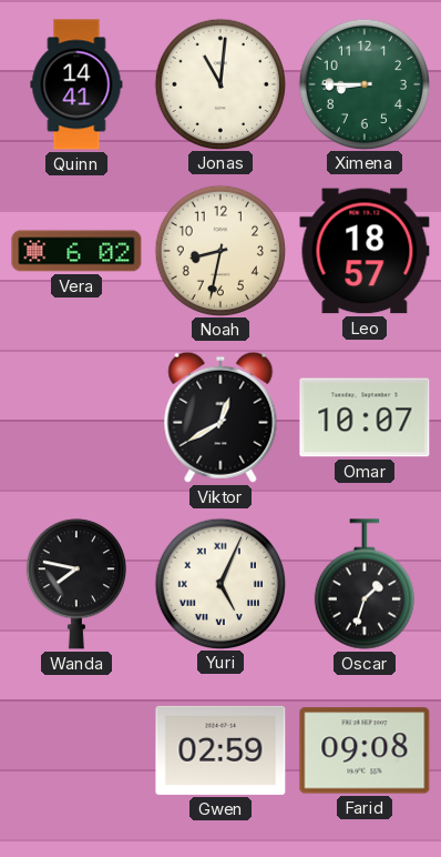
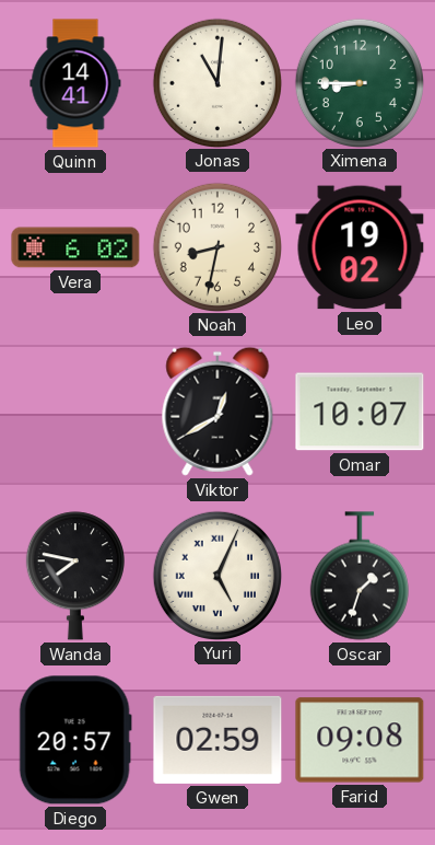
Leo: 18:57 -> 19:02
Diego: none -> 20:57
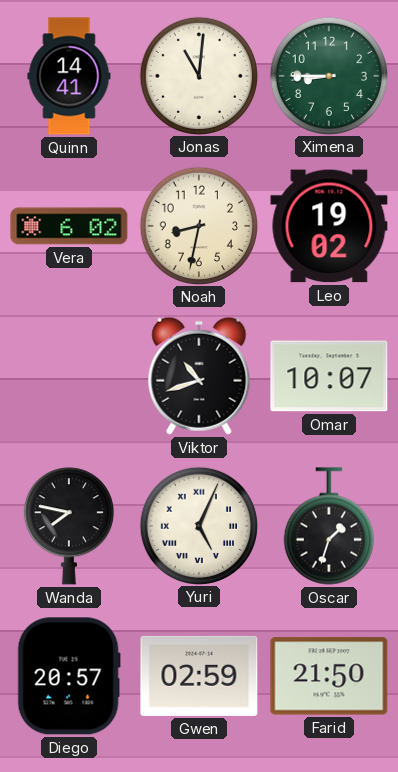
Viktor: 12:40 -> 10:42
Farid: 09:08 -> 21:50
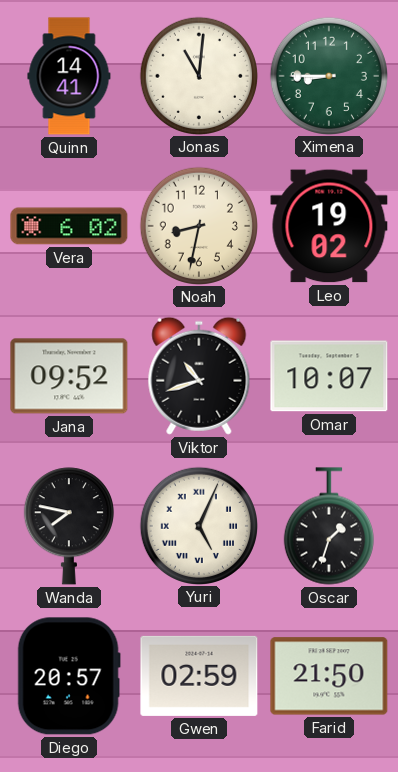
Jana: none -> 09:52
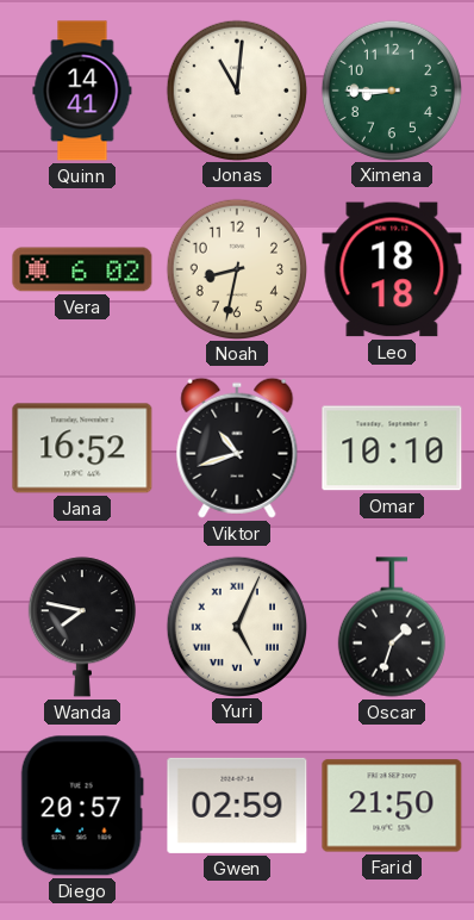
Leo: 19:02 -> 18:18
Jana: 09:52 -> 16:52
Omar: 10:07 -> 10:10
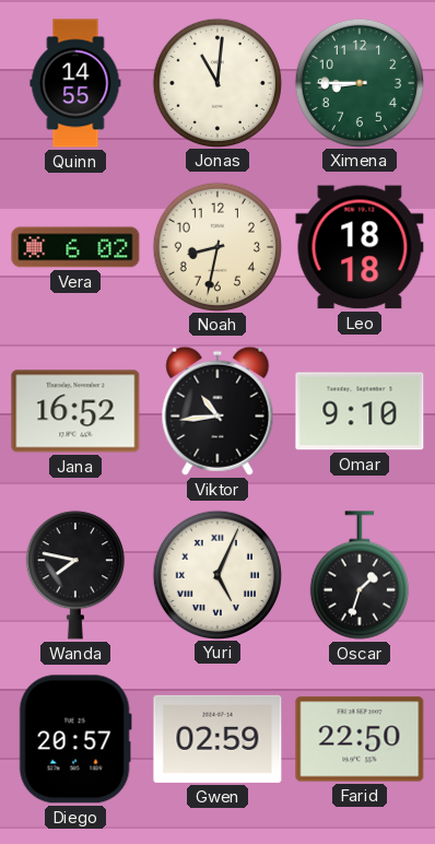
Quinn: 14:41 -> 14:55
Viktor: 10:42 -> 10:44
Omar: 10:10 -> 9:10
Farid: 21:50 -> 22:50
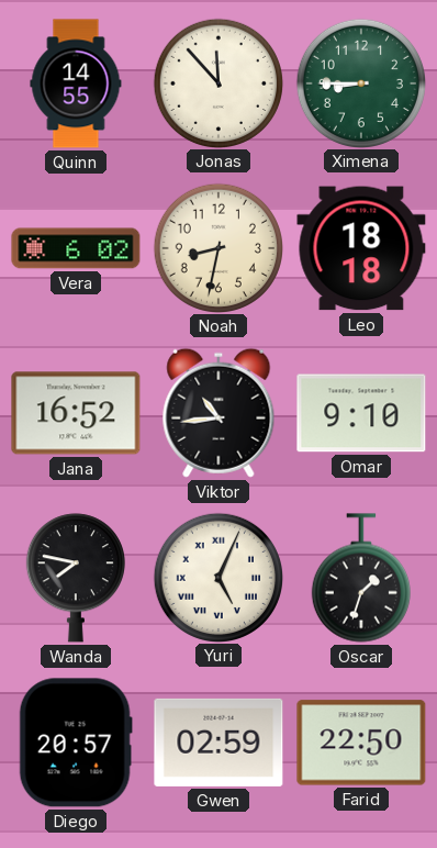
Jonas: 11:01 -> 11:53
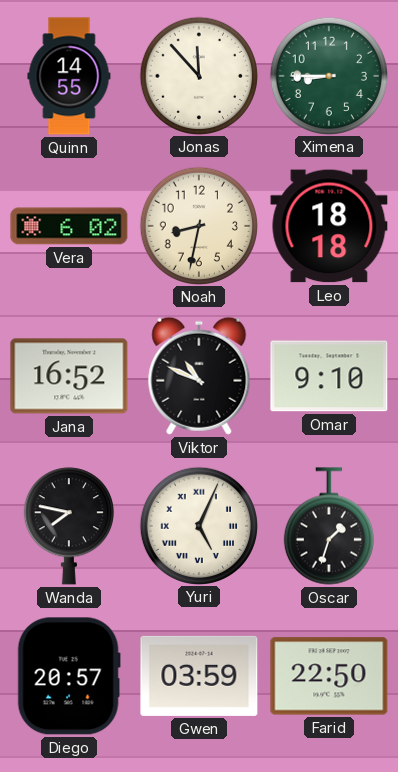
Viktor: 10:44 -> 10:49
Gwen: 02:59 -> 03:59
